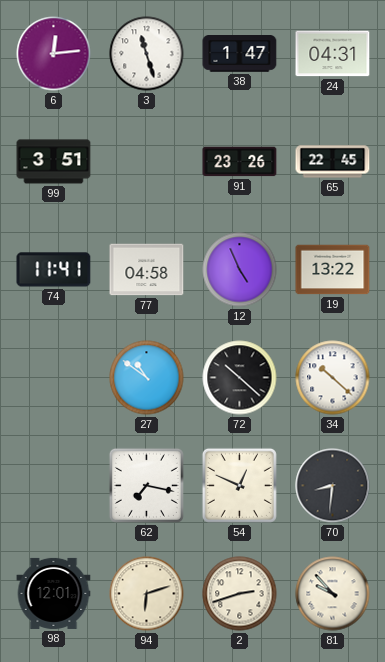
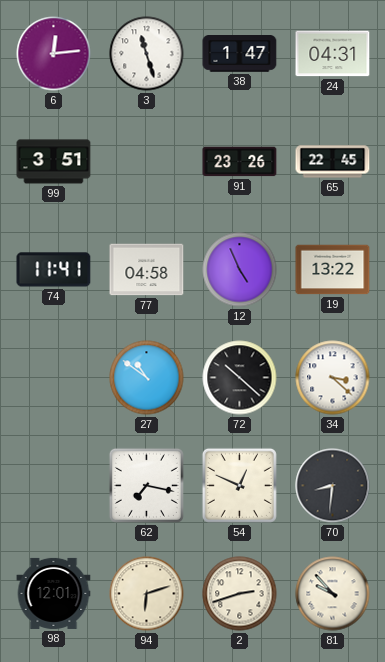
34: 10:22 -> 3:22
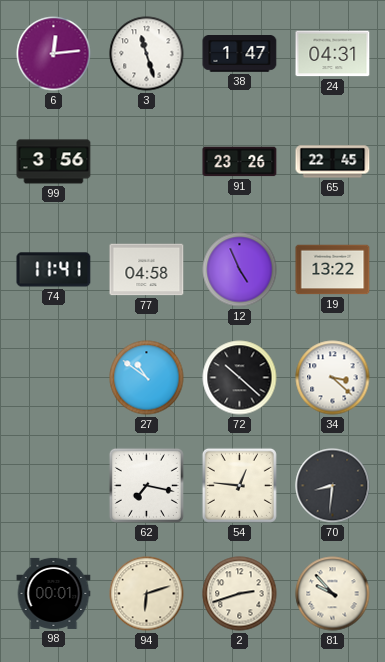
99: 3:51 -> 3:56
54: 12:49 -> 12:46
98: 12:01 -> 00:01
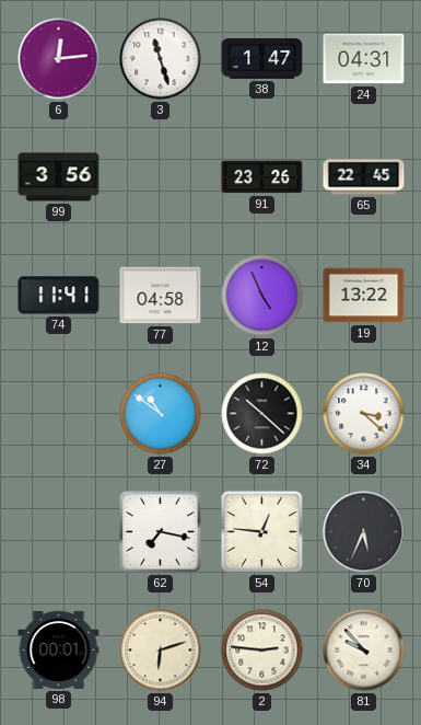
70: 8:31 -> 5:34
2: 2:42 -> 2:46
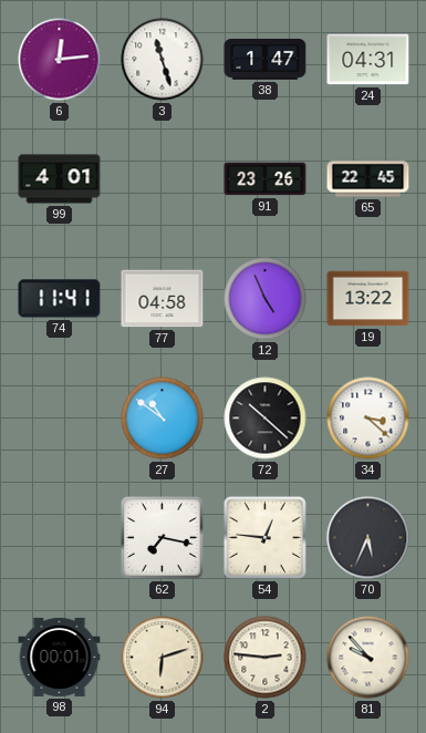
99: 3:56 -> 4:01
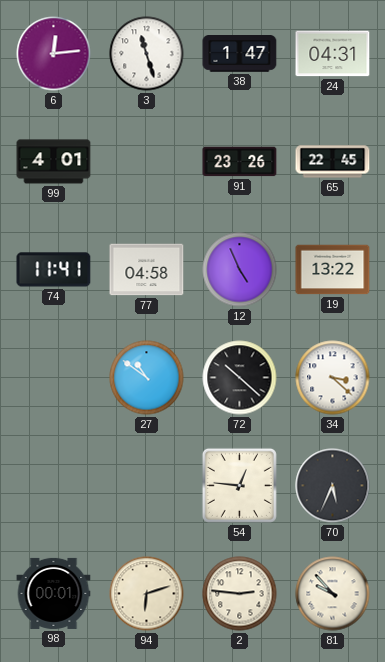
62: 7:17 -> none
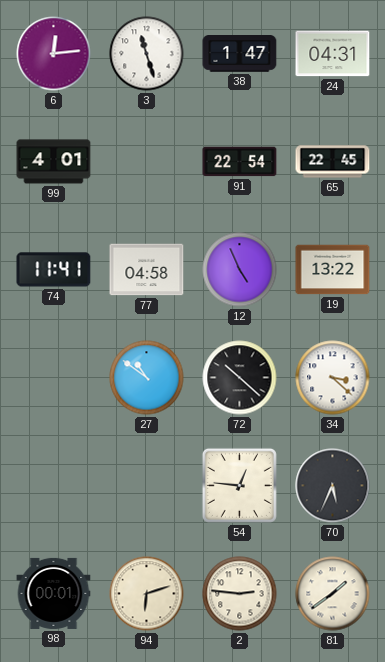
91: 23:26 -> 22:54
81: 9:53 -> 1:39
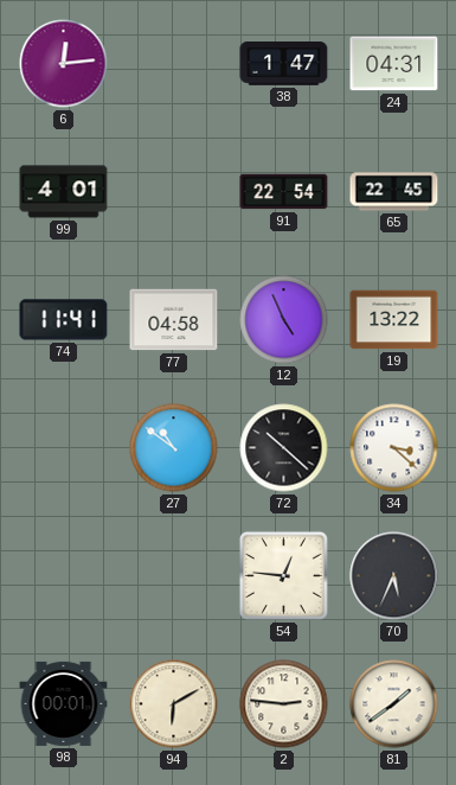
3: 11:27 -> none
94: 6:12 -> 6:10
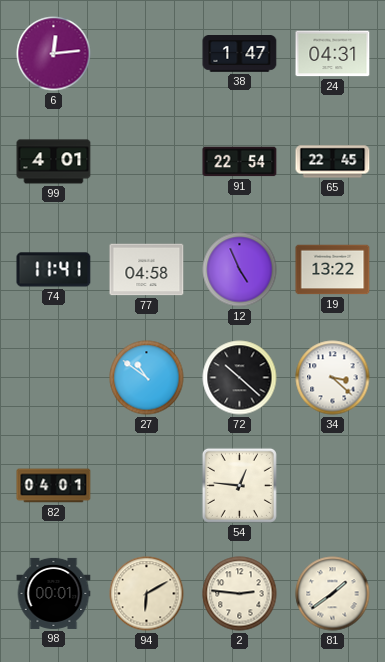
82: none -> 04:01
70: 5:34 -> none
